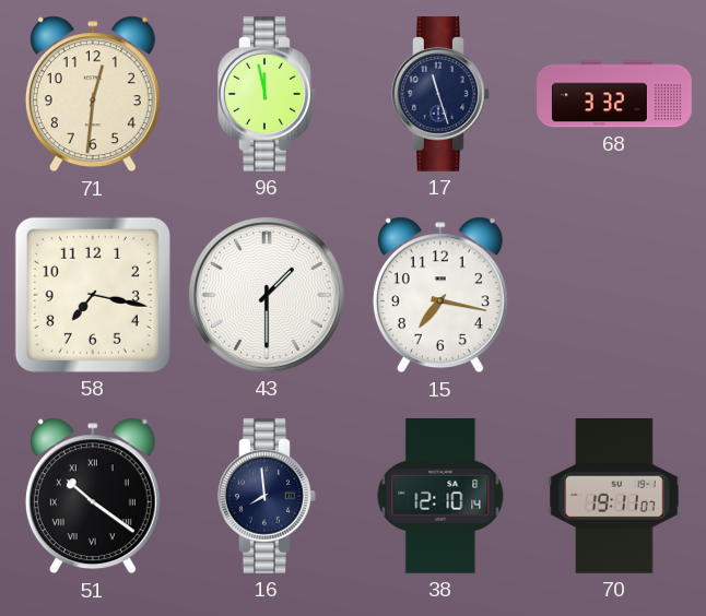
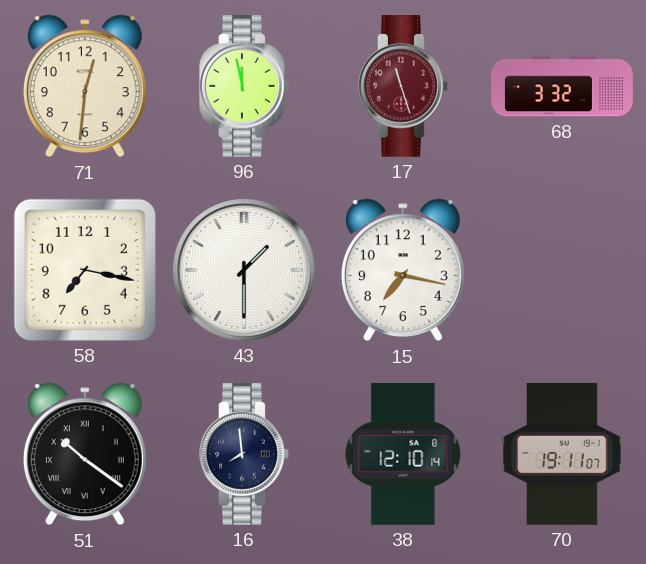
17 dial: navy -> burgundy
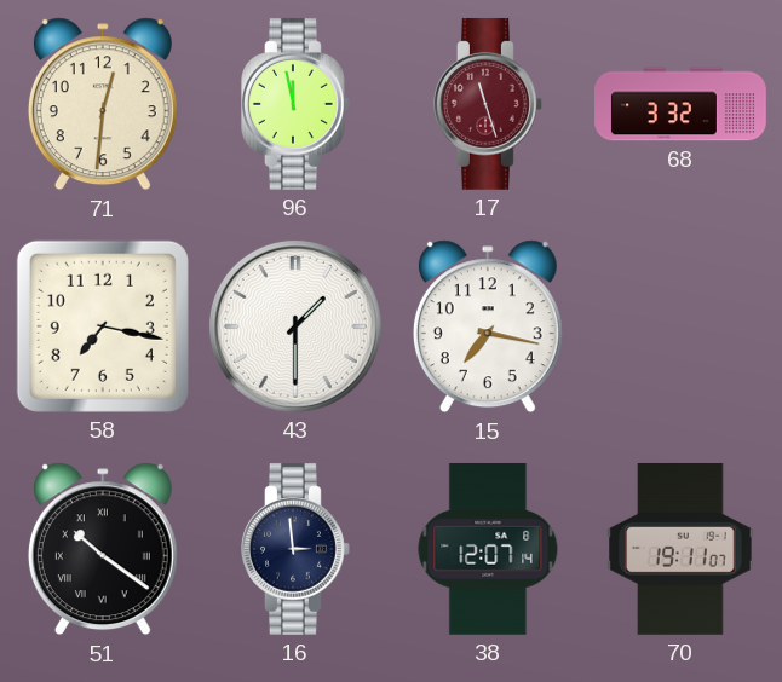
16: 7:59 -> 2:59
38: 12:10 -> 12:07
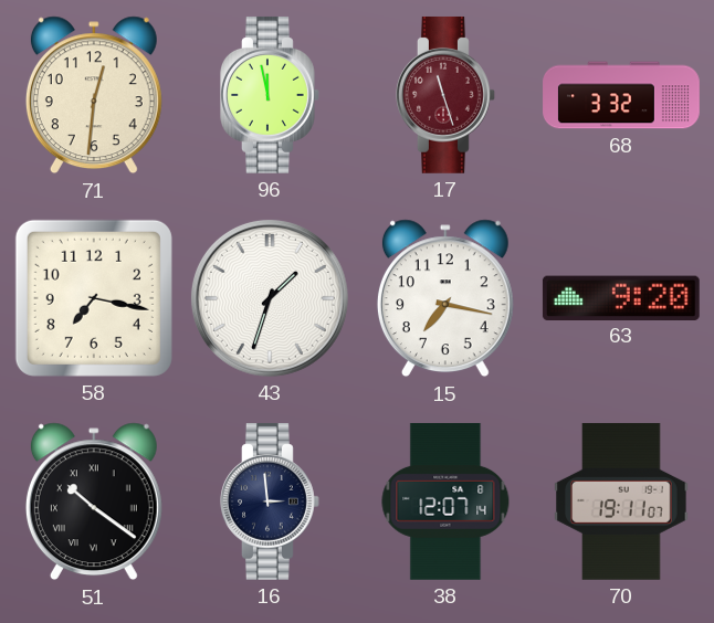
43: 1:30 -> 1:33
63: none -> 9:20
